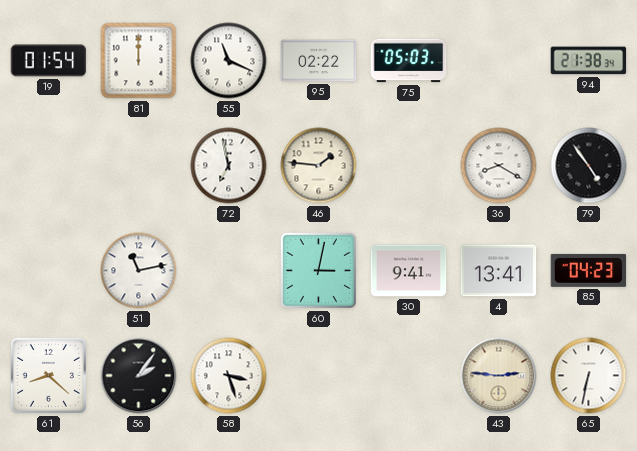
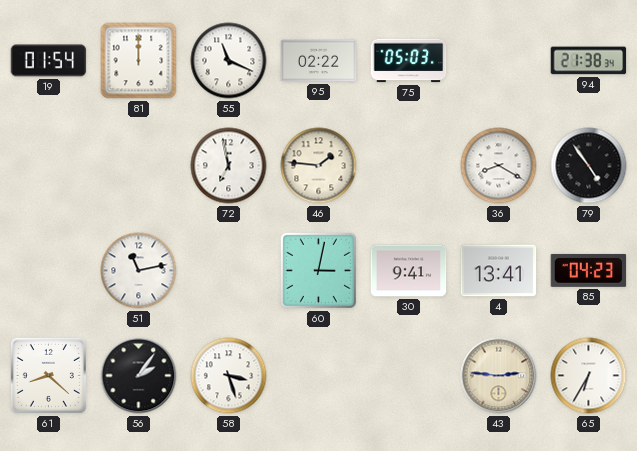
65: 6:32 -> 6:35
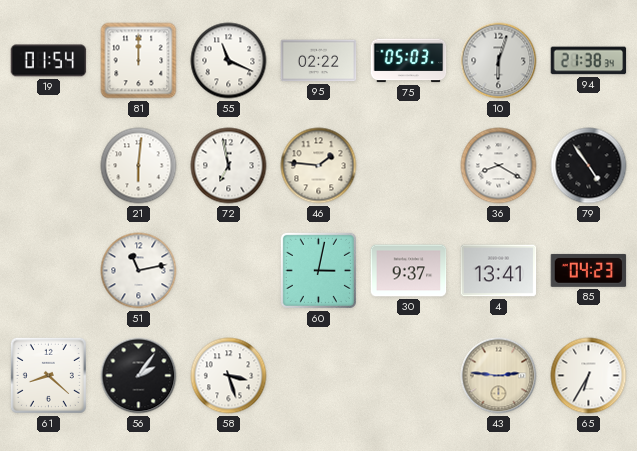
10: none -> 6:03
21: none -> 6:01
30: 9:41 -> 9:37
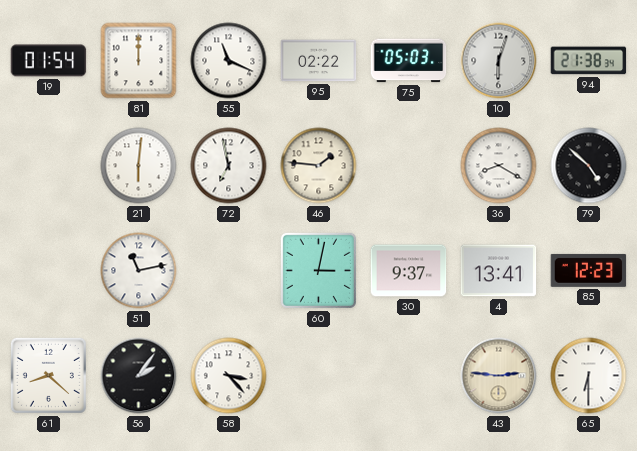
79: 4:54 -> 4:52
85: 04:23 -> 12:23
58: 3:27 -> 3:23
65: 6:35 -> 6:30
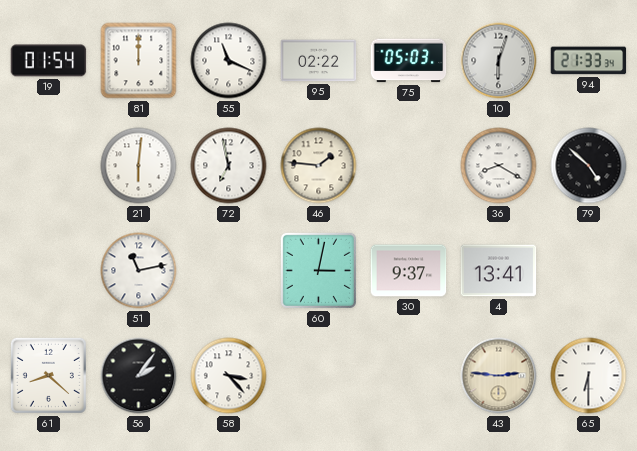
94: 21:38 -> 21:33
85: 12:23 -> none
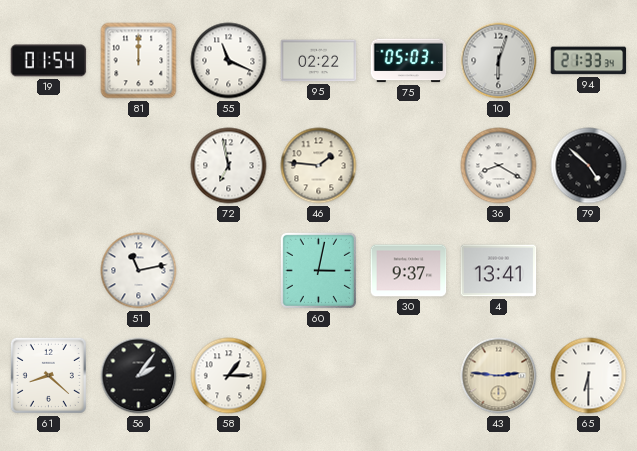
21: 6:01 -> none
58: 3:23 -> 1:15
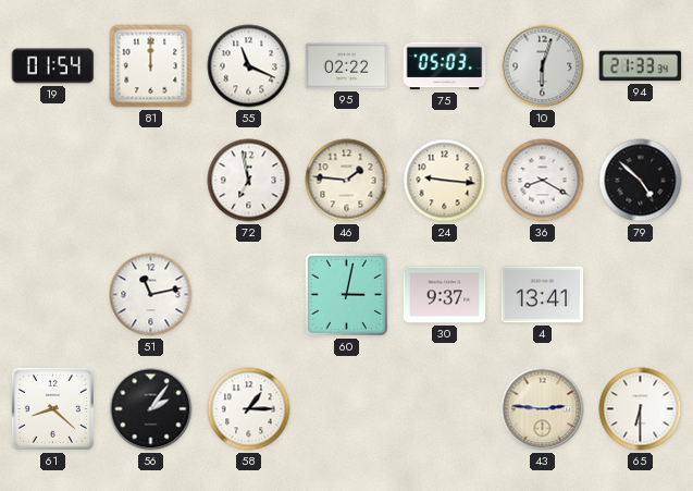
24: none -> 9:16
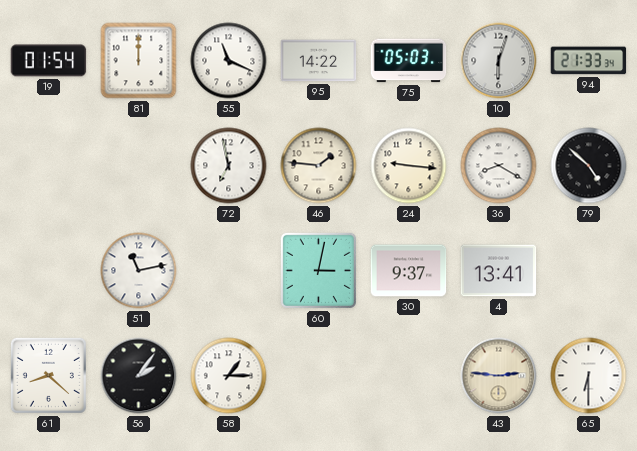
95: 02:22 -> 14:22
